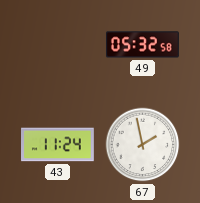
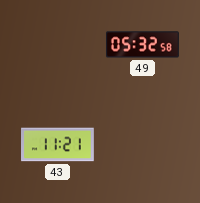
43: 11:24 -> 11:21
67: 1:58 -> none
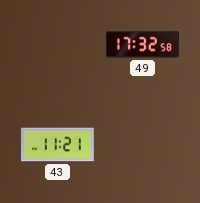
49: 05:32 -> 17:32
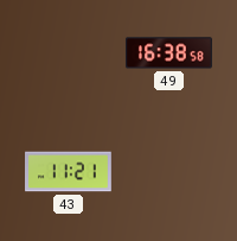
49: 17:32 -> 16:38
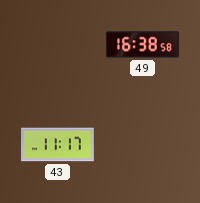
43: 11:21 -> 11:17
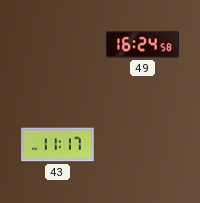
49: 16:38 -> 16:24
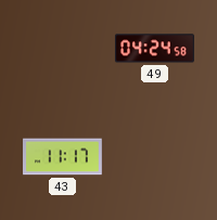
49: 16:24 -> 04:24
